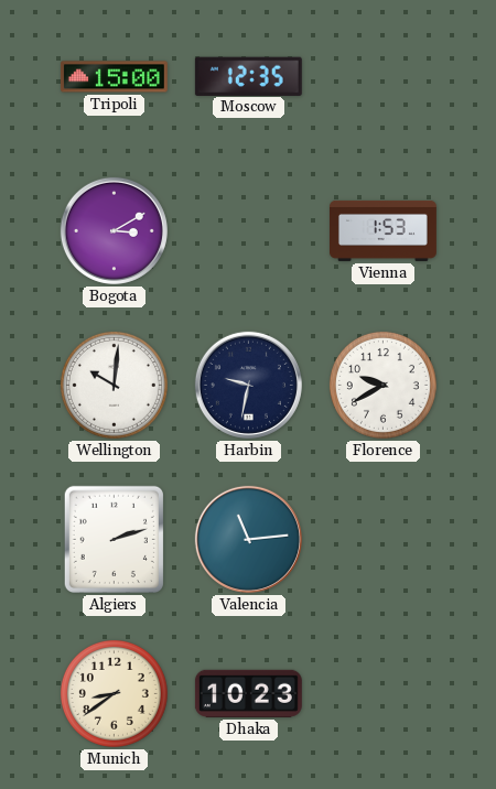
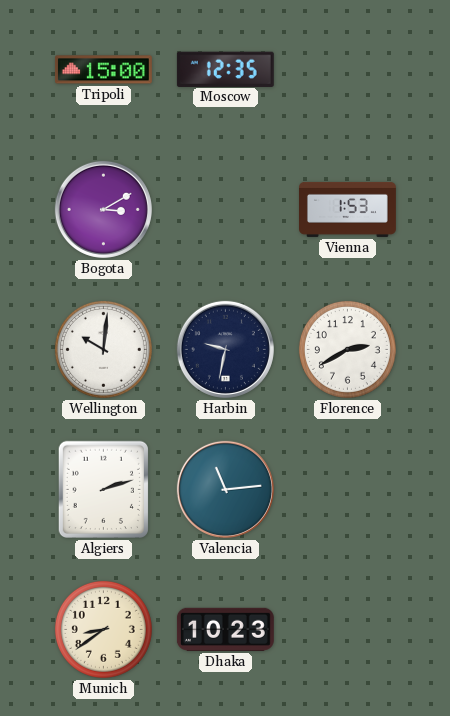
Florence: 9:40 -> 2:40
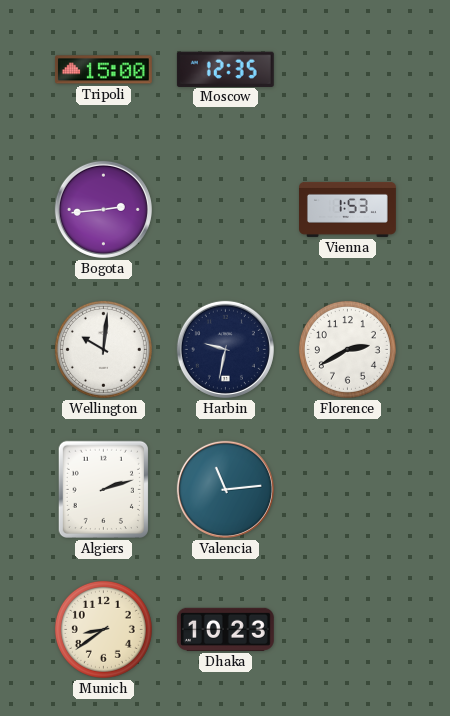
Bogota: 3:10 -> 2:44
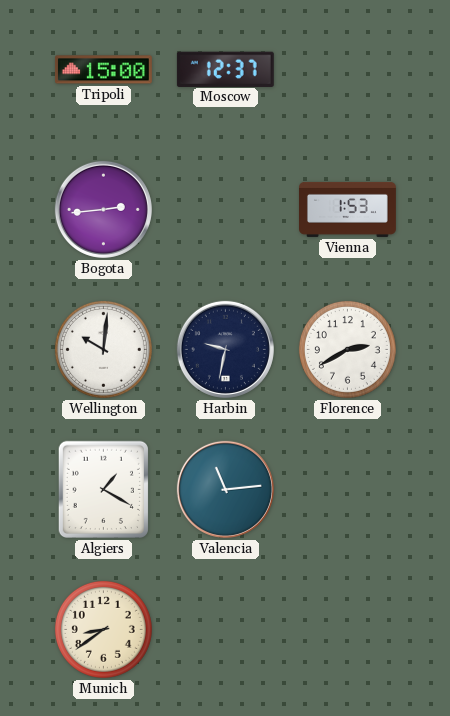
Moscow: 12:35 -> 12:37
Algiers: 2:12 -> 1:20
Dhaka: 10:23 -> none
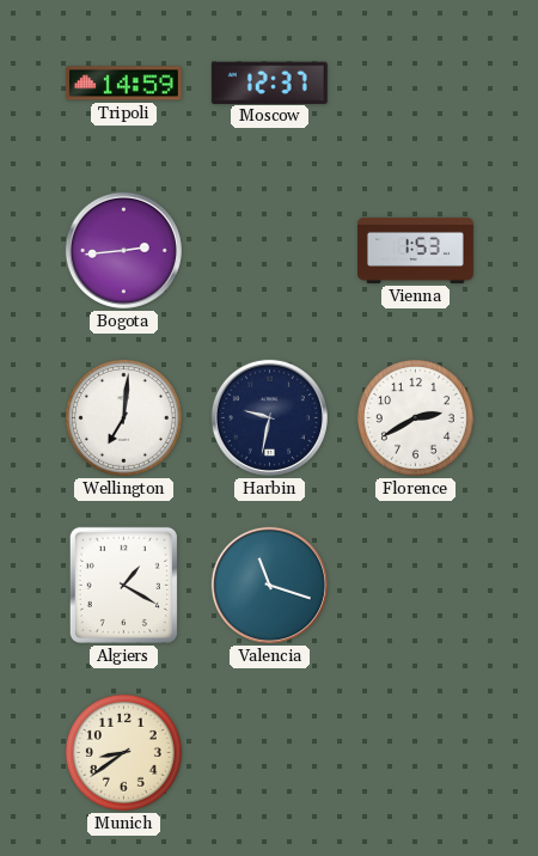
Tripoli: 15:00 -> 14:59
Wellington: 10:01 -> 7:01
Valencia: 11:14 -> 11:18
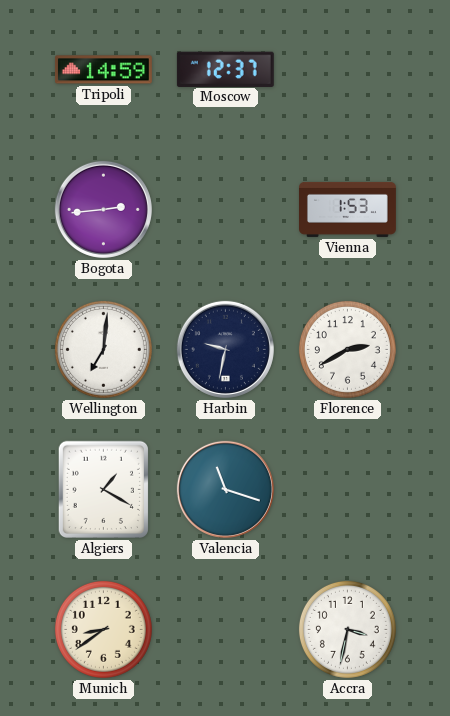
Accra: none -> 3:32
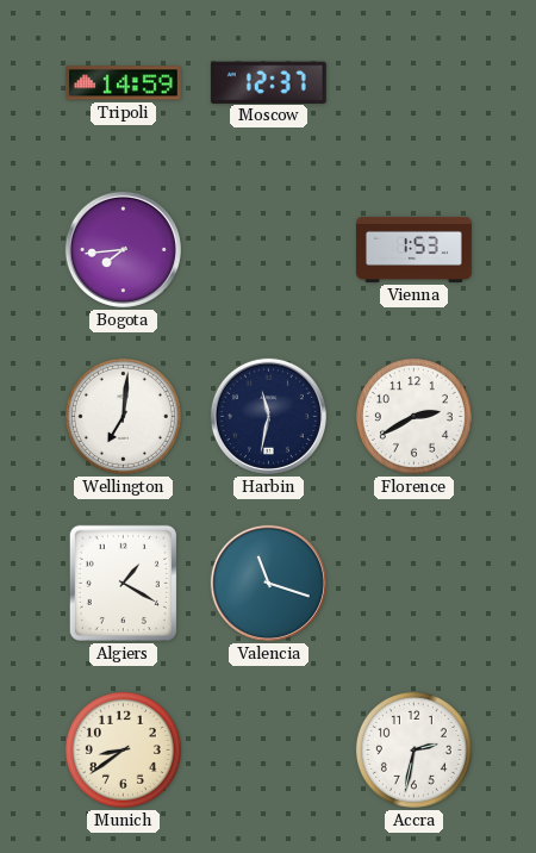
Bogota: 2:44 -> 7:44
Harbin: 9:32 -> 11:32
Accra: 3:32 -> 2:32
